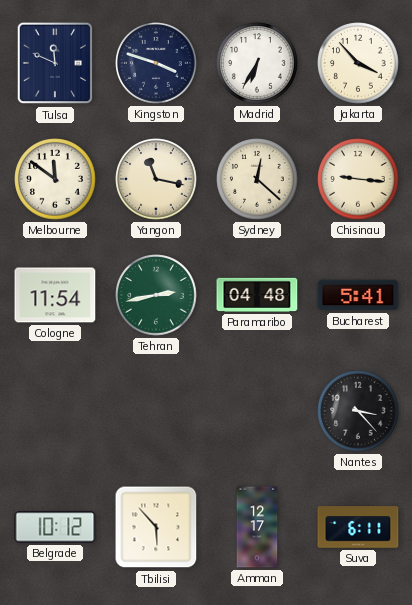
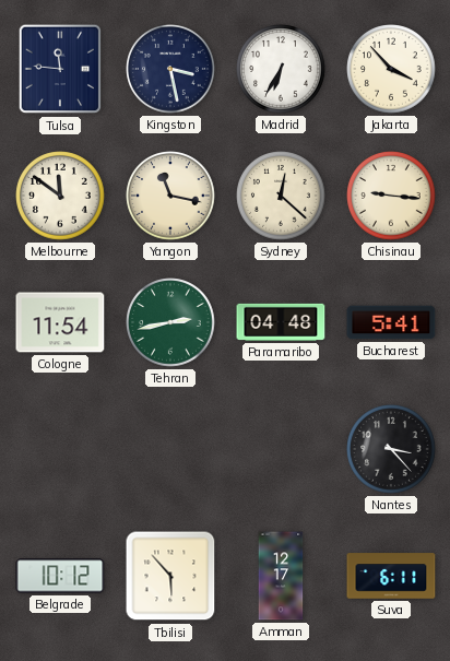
Tulsa: 11:49 -> 11:46
Kingston: 3:48 -> 3:28
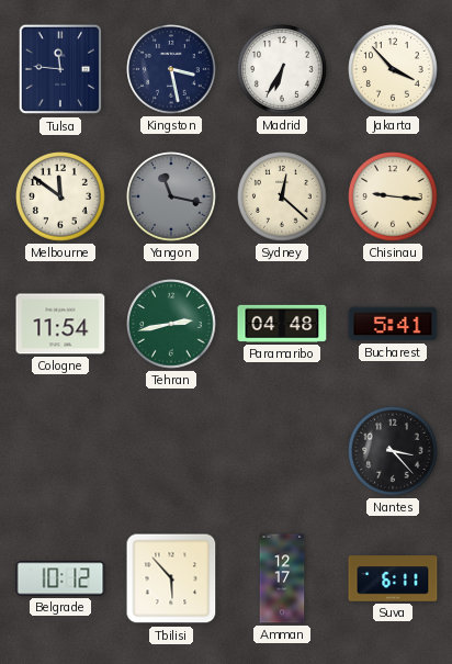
Yangon dial: cream -> grey
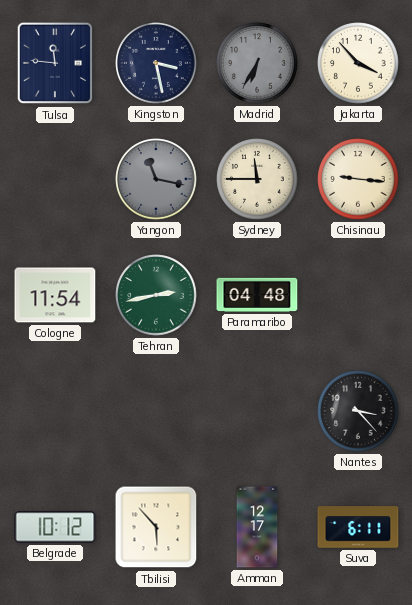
Madrid dial: white -> grey
Melbourne: 11:51 -> none
Sydney: 12:22 -> 11:45
Bucharest: 5:41 -> none
